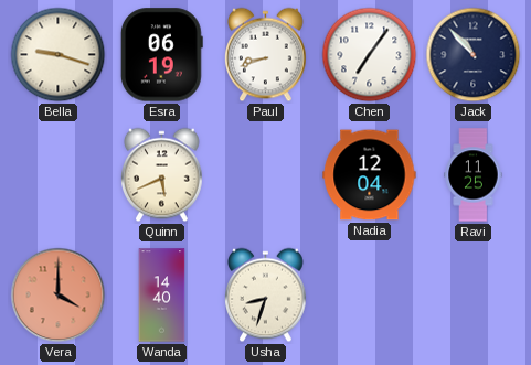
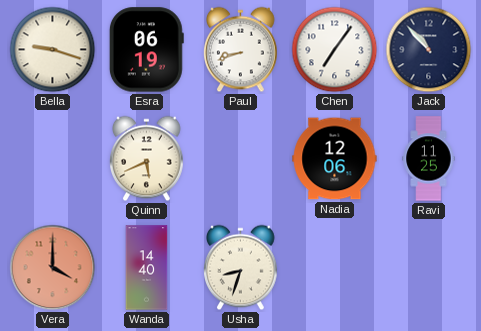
Nadia: 12:04 -> 12:06
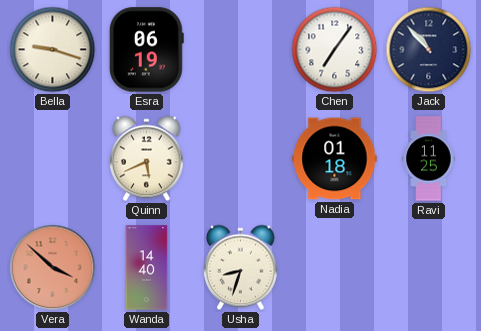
Paul: 8:42 -> none
Nadia: 12:06 -> 01:18
Vera: 4:00 -> 3:52
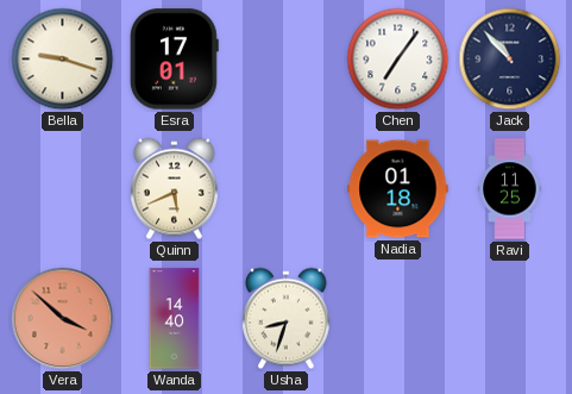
Esra: 06:19 -> 17:01
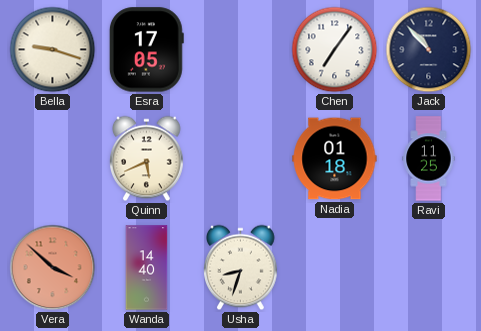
Esra: 17:01 -> 17:05
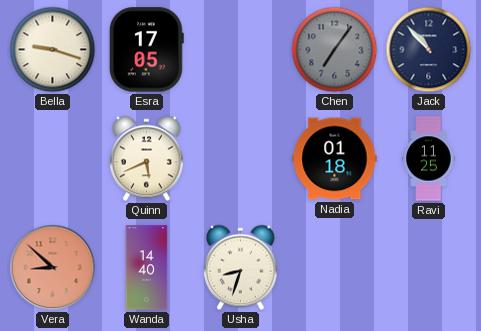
Chen dial: white -> grey
Vera: 3:52 -> 8:52
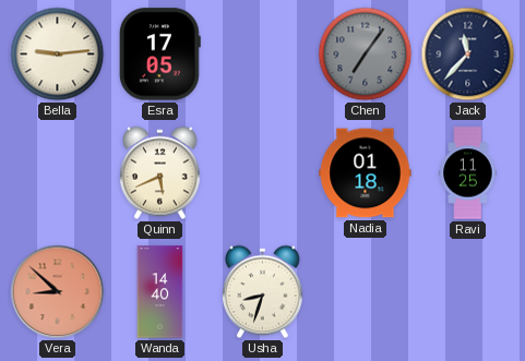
Bella: 9:18 -> 9:14
Jack: 10:53 -> 11:37
